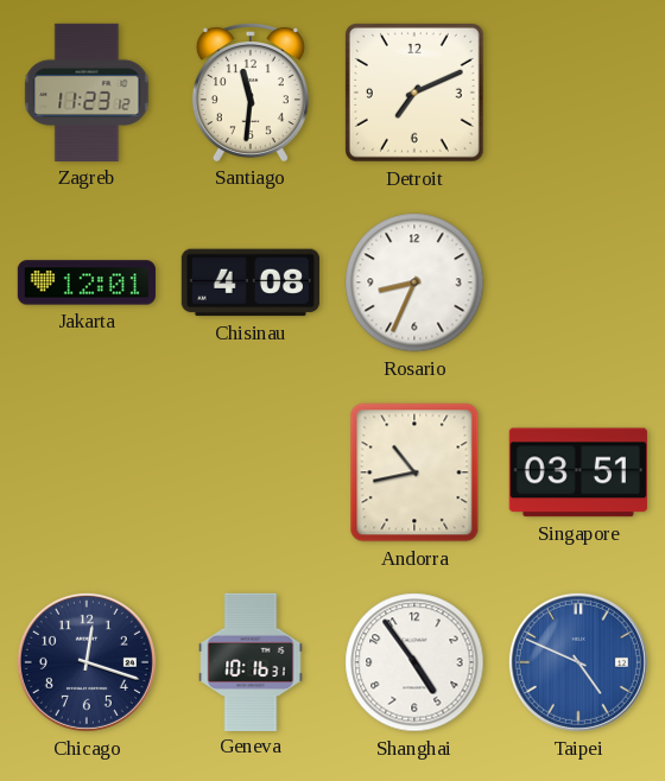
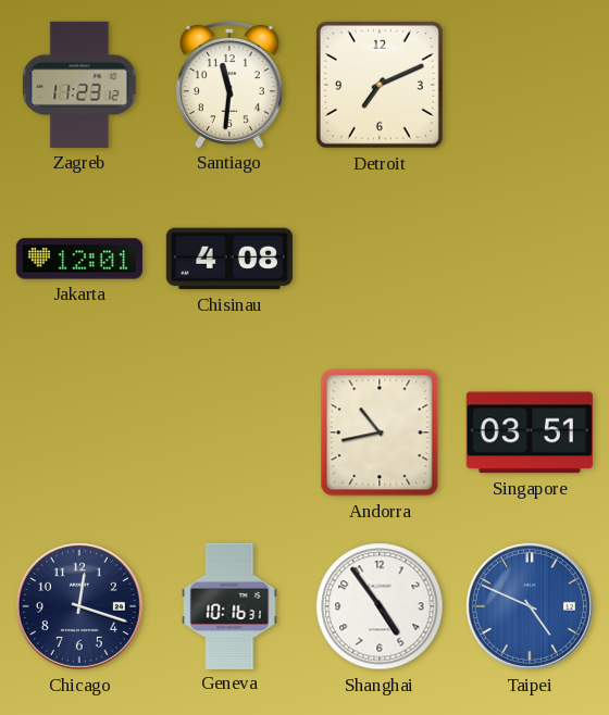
Rosario: 8:34 -> none
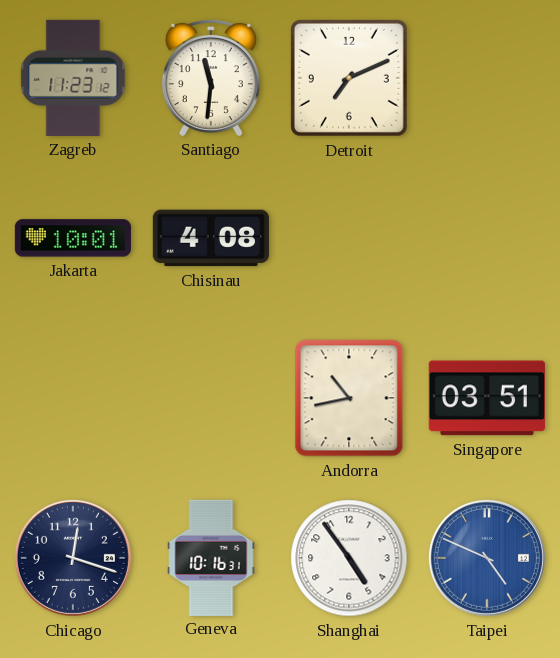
Jakarta: 12:01 -> 10:01
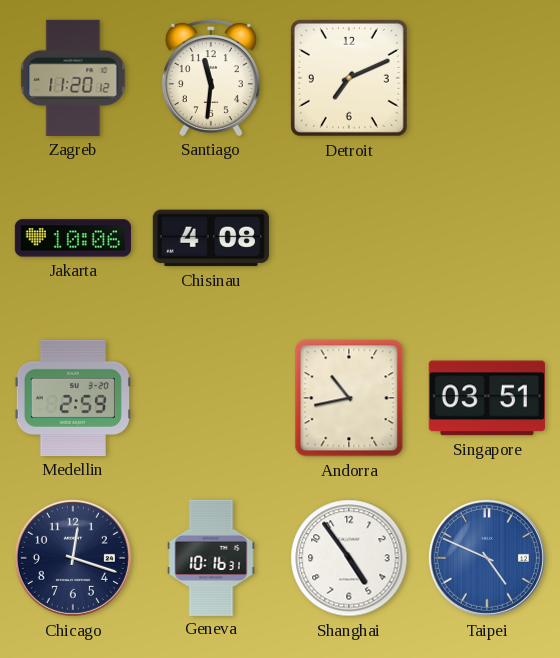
Zagreb: 11:23 -> 11:20
Jakarta: 10:01 -> 10:06
Medellin: none -> 2:59
